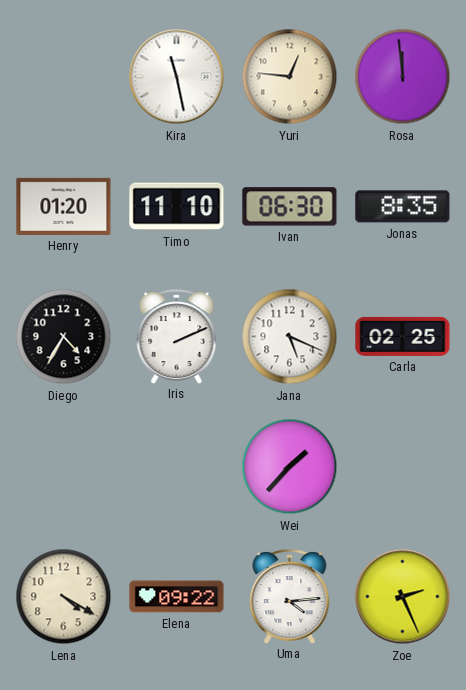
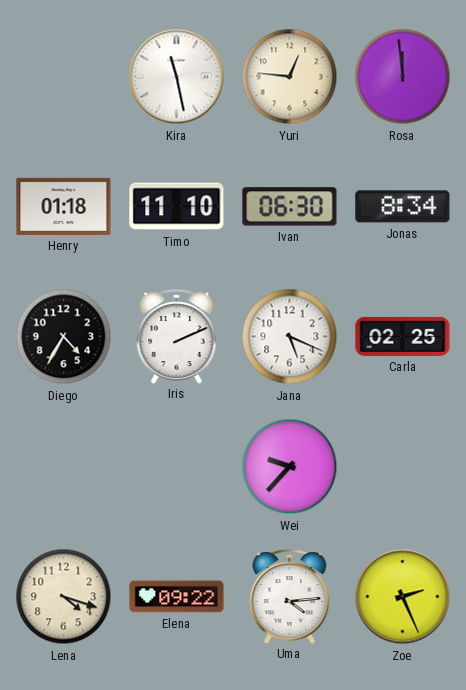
Henry: 01:20 -> 01:18
Jonas: 8:35 -> 8:34
Wei: 1:37 -> 9:37
Lena: 4:20 -> 4:18
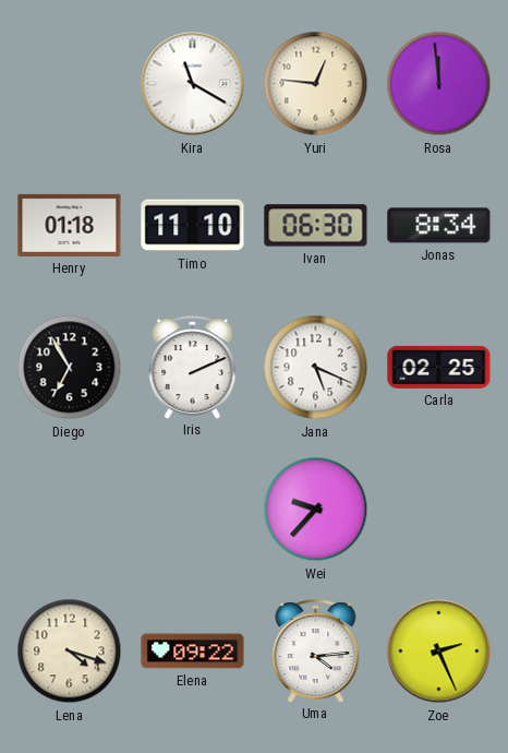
Kira: 11:28 -> 11:20
Diego: 4:35 -> 6:55
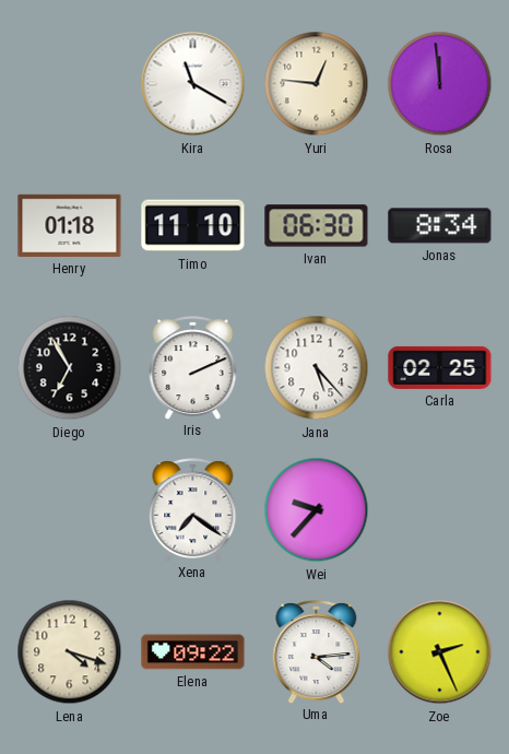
Jana: 5:19 -> 5:23
Xena: none -> 7:21
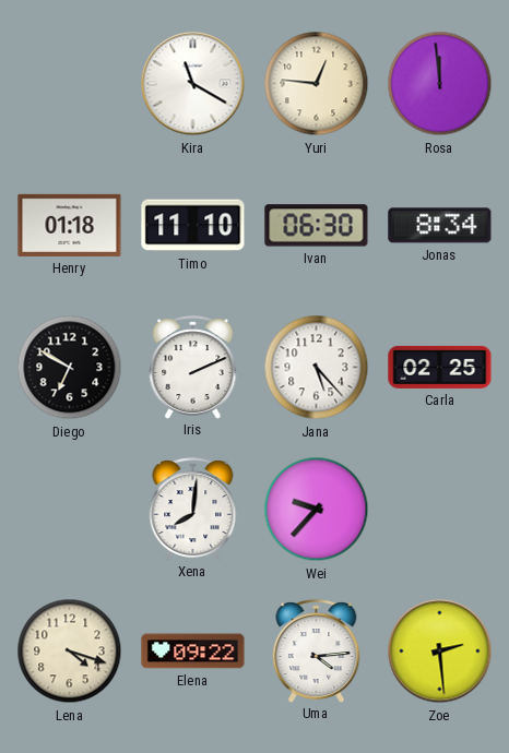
Diego: 6:55 -> 6:50
Xena: 7:21 -> 8:01
Zoe: 2:26 -> 2:29
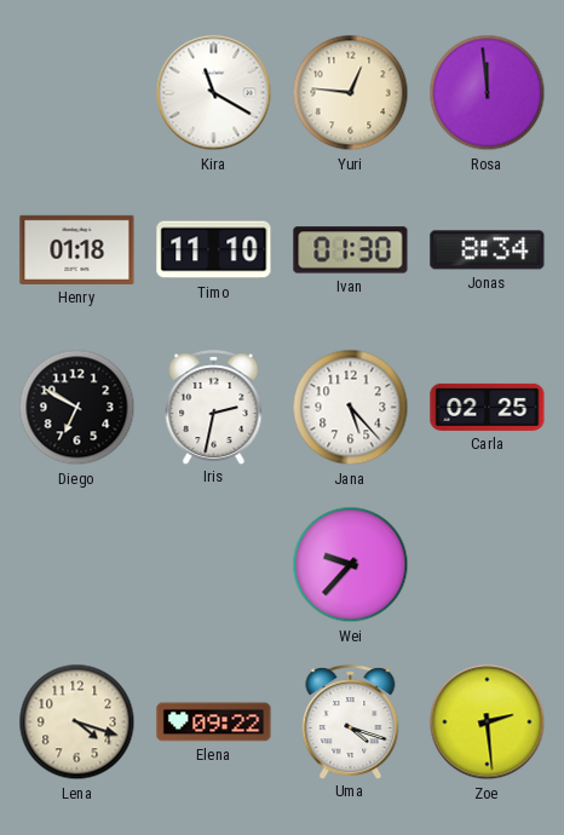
Ivan: 06:30 -> 01:30
Iris: 2:11 -> 2:32
Xena: 8:01 -> none
Uma: 4:14 -> 4:18
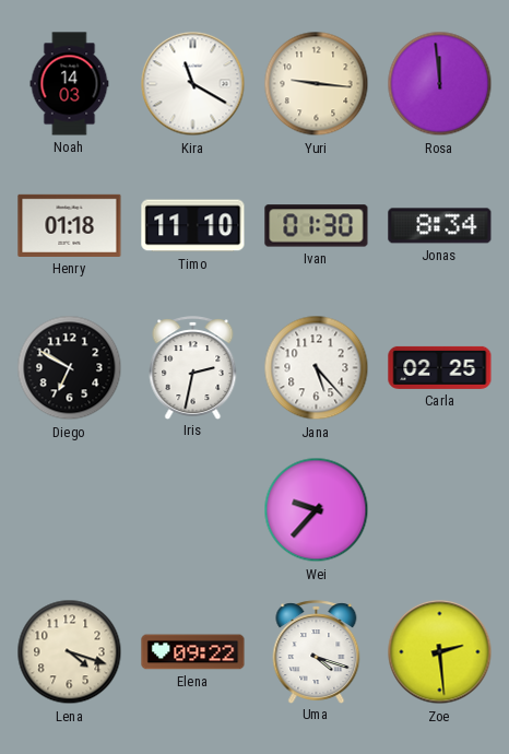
Noah: none -> 14:03
Yuri: 12:46 -> 9:16
